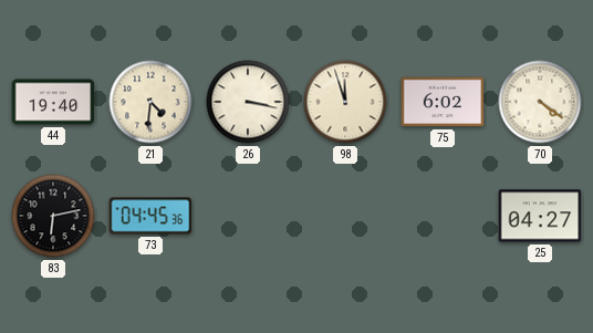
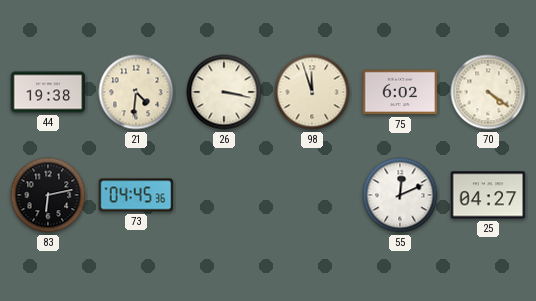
44: 19:40 -> 19:38
55: none -> 12:11
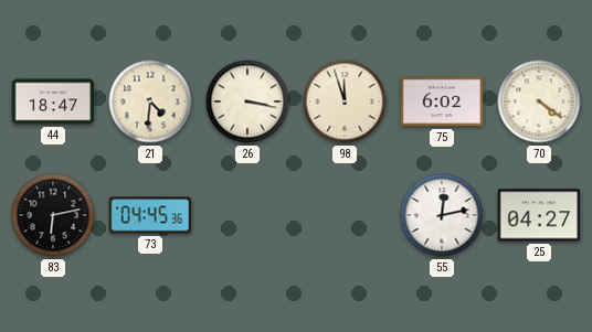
44: 19:38 -> 18:47
55: 12:11 -> 12:13
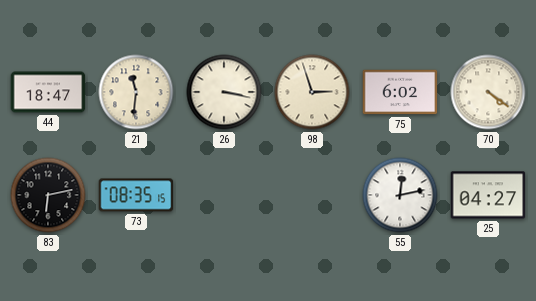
21: 4:31 -> 11:31
98: 11:57 -> 2:57
73: 04:45 -> 08:35
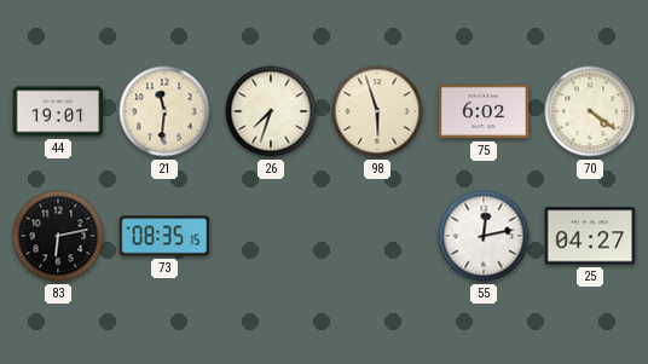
44: 18:47 -> 19:01
26: 3:17 -> 7:33
98: 2:57 -> 5:57
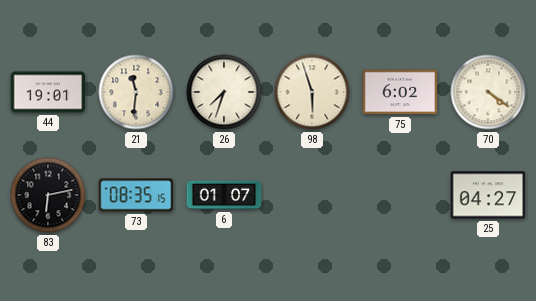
6: none -> 01:07
55: 12:13 -> none
